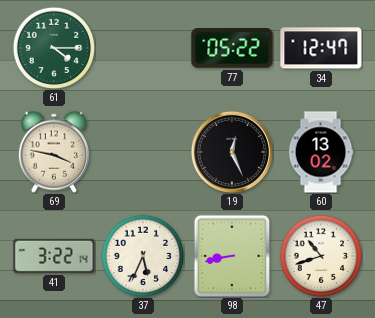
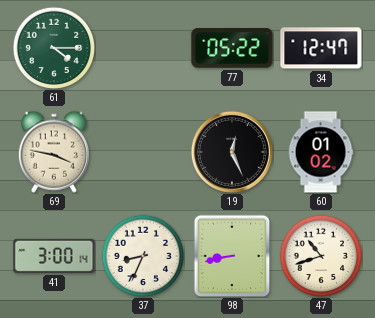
60: 13:02 -> 01:02
41: 3:22 -> 3:00
37: 5:34 -> 8:34
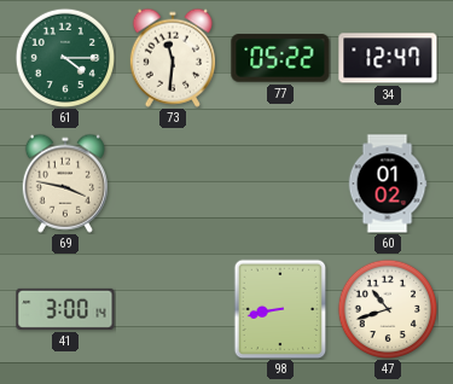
73: none -> 11:31
19: 12:26 -> none
37: 8:34 -> none
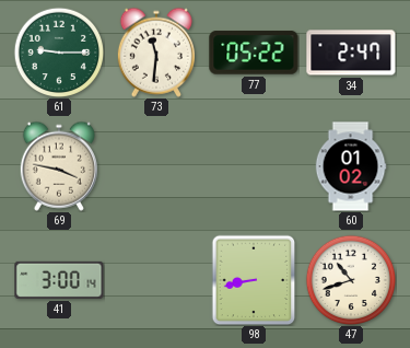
61: 4:15 -> 9:15
34: 12:47 -> 2:47
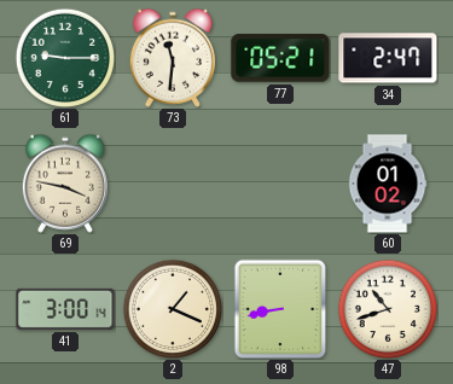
77: 05:22 -> 05:21
2: none -> 1:19
